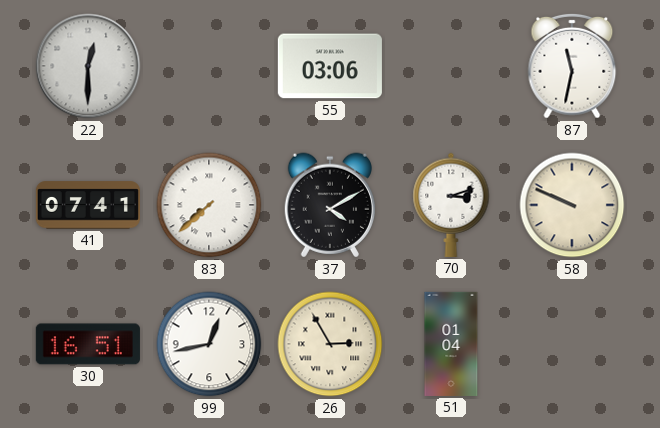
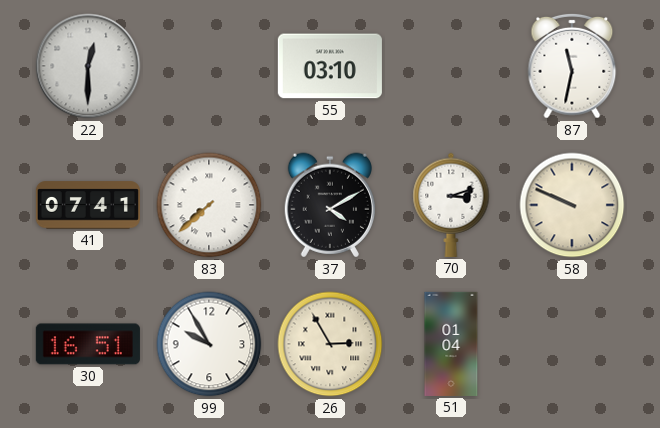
55: 03:06 -> 03:10
99: 12:43 -> 9:55
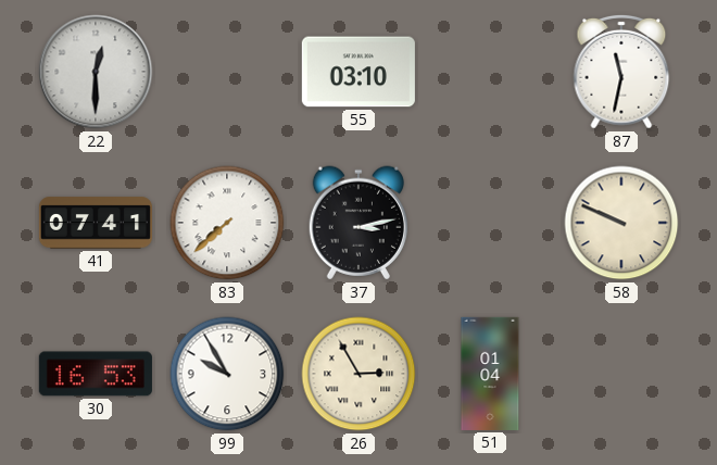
37: 4:10 -> 3:13
70: 3:12 -> none
30: 16:51 -> 16:53
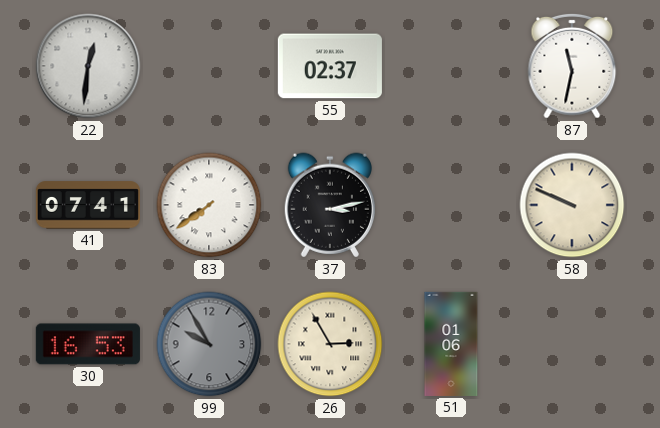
22: 12:30 -> 12:31
55: 03:10 -> 02:37
83: 7:38 -> 7:39
99 dial: white -> grey
51: 01:04 -> 01:06
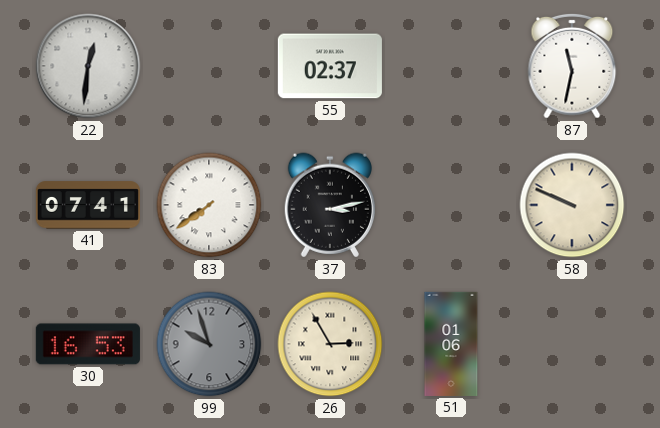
99: 9:55 -> 9:57
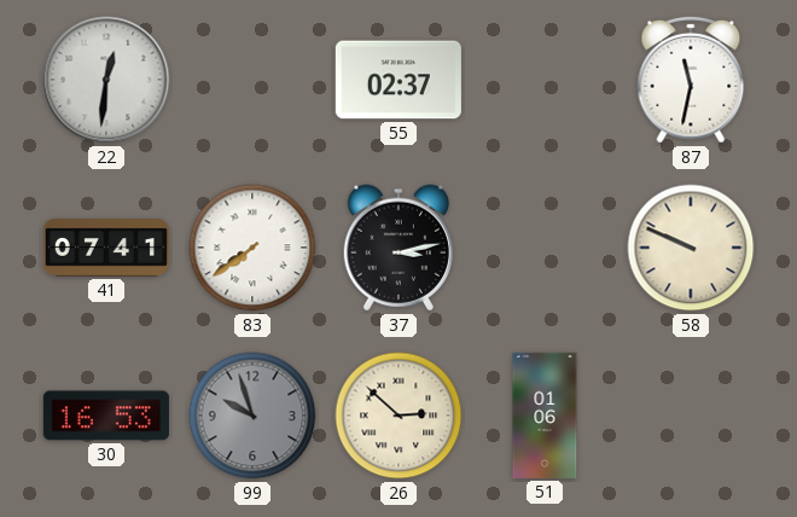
26: 2:55 -> 2:52
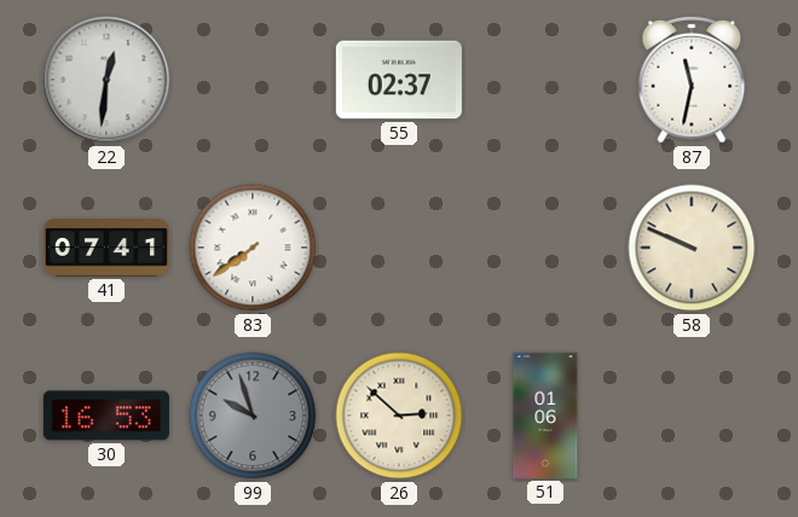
37: 3:13 -> none
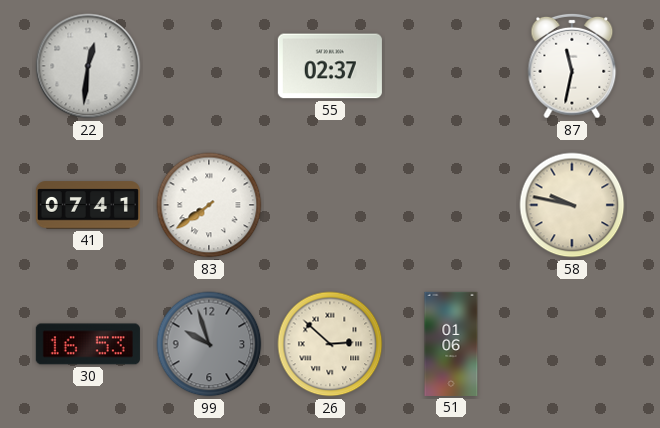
58: 9:49 -> 9:47
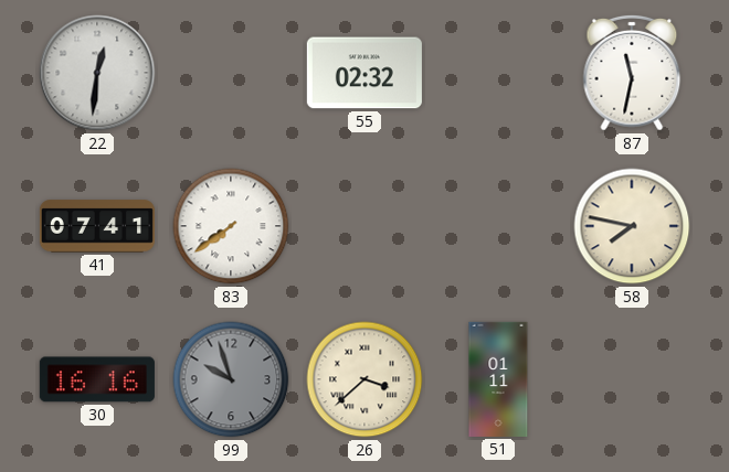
55: 02:37 -> 02:32
58: 9:47 -> 7:47
30: 16:53 -> 16:16
26: 2:52 -> 3:38
51: 01:06 -> 01:11
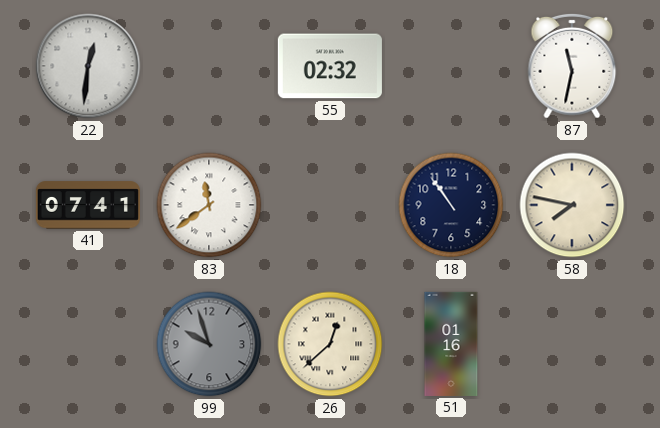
83: 7:39 -> 11:39
18: none -> 10:54
30: 16:16 -> none
26: 3:38 -> 12:38
51: 01:11 -> 01:16
